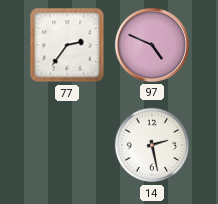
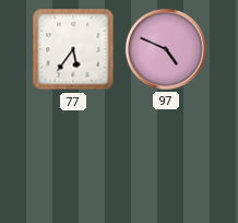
77: 2:36 -> 5:36
14: 2:28 -> none
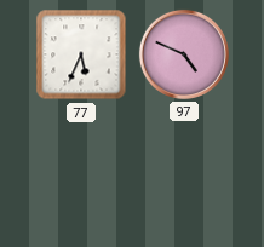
77: 5:36 -> 5:34
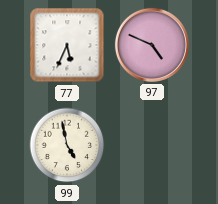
99: none -> 4:58
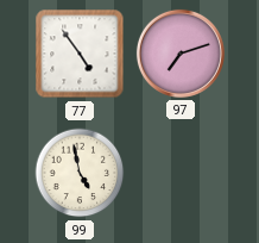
77: 5:34 -> 4:54
97: 4:49 -> 7:12
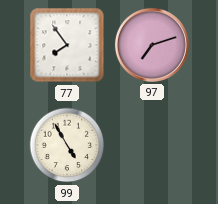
77: 4:54 -> 7:54
99: 4:58 -> 4:55
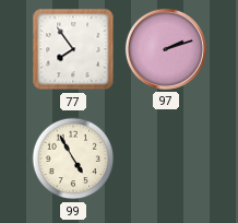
97: 7:12 -> 2:12
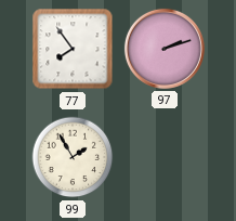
99: 4:55 -> 1:55
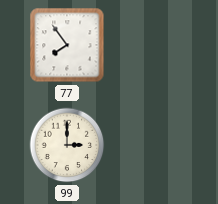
97: 2:12 -> none
99: 1:55 -> 3:00
